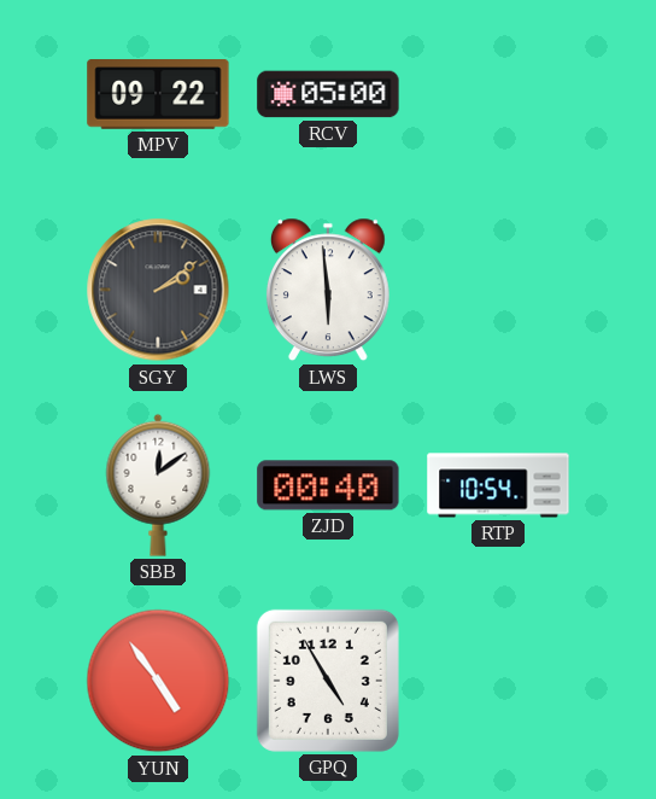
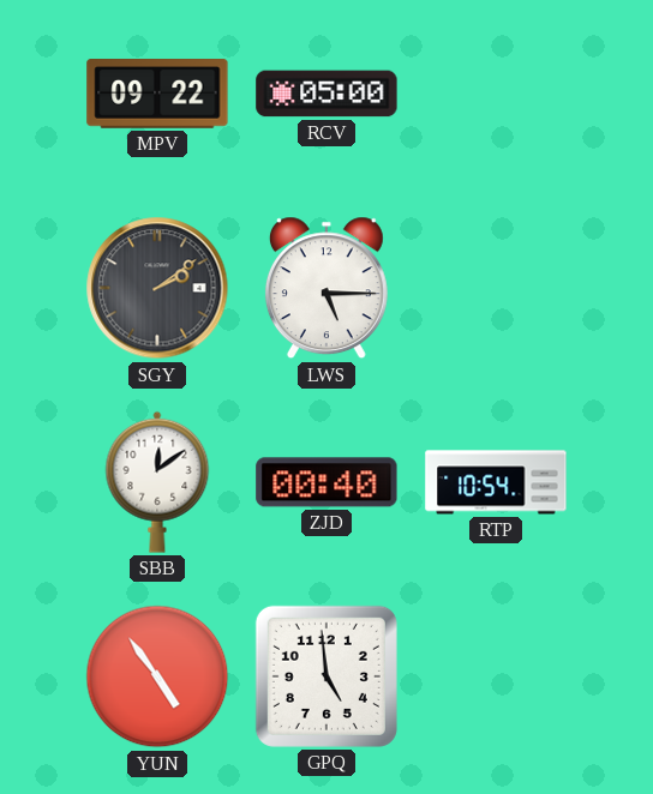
LWS: 5:59 -> 5:15
GPQ: 4:55 -> 4:59
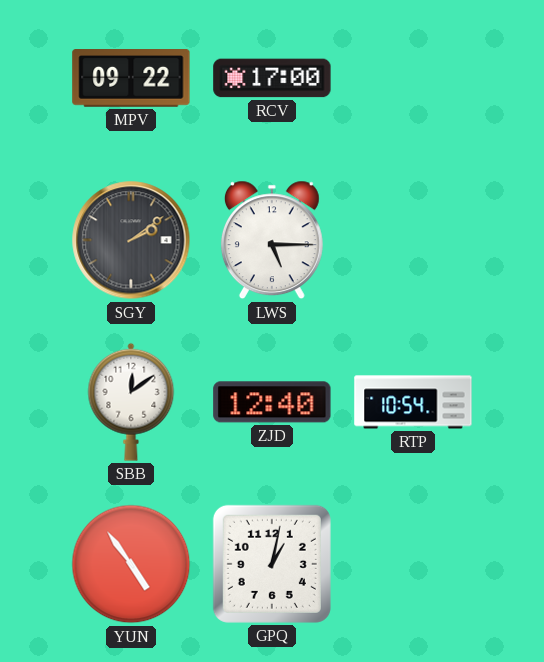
RCV: 05:00 -> 17:00
ZJD: 00:40 -> 12:40
GPQ: 4:59 -> 1:02
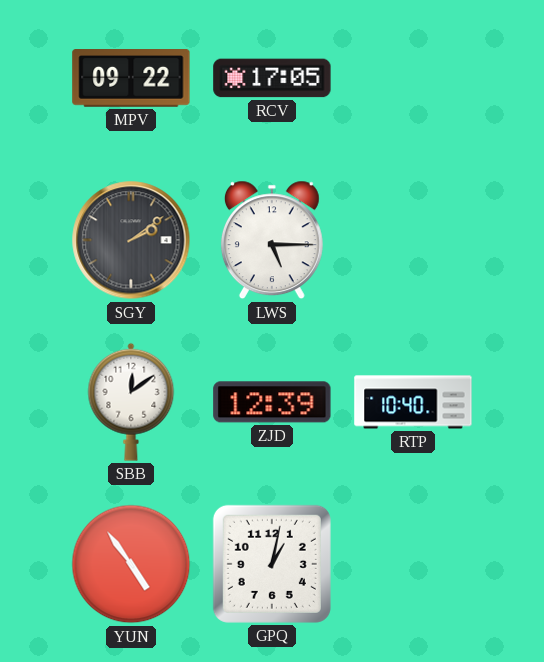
RCV: 17:00 -> 17:05
ZJD: 12:40 -> 12:39
RTP: 10:54 -> 10:40
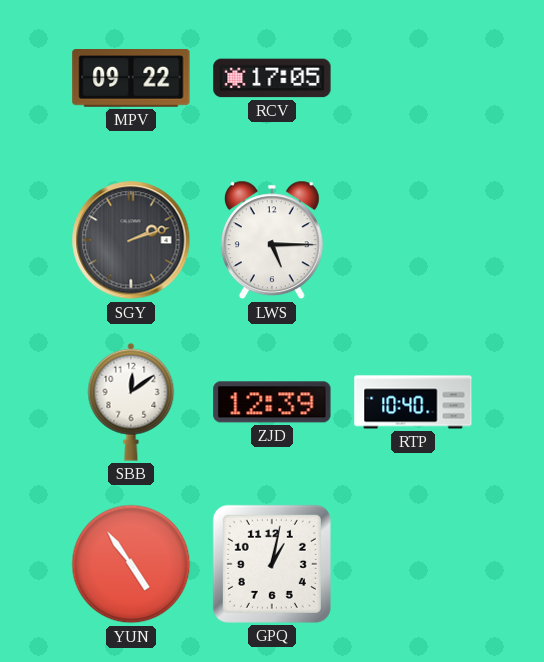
SGY: 2:09 -> 2:12
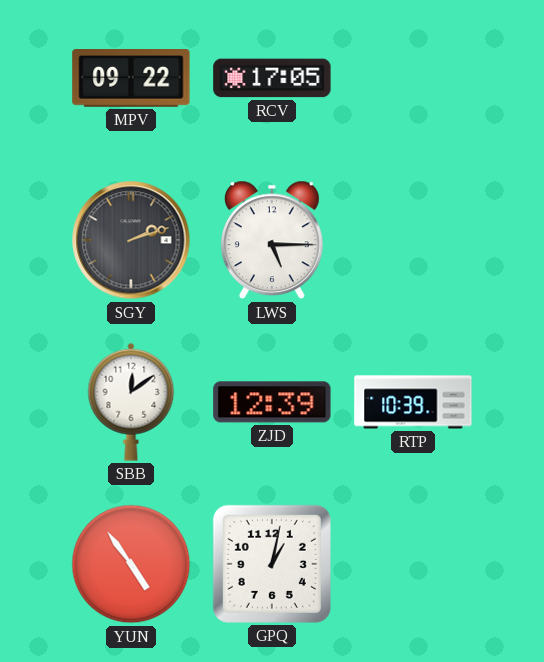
RTP: 10:40 -> 10:39
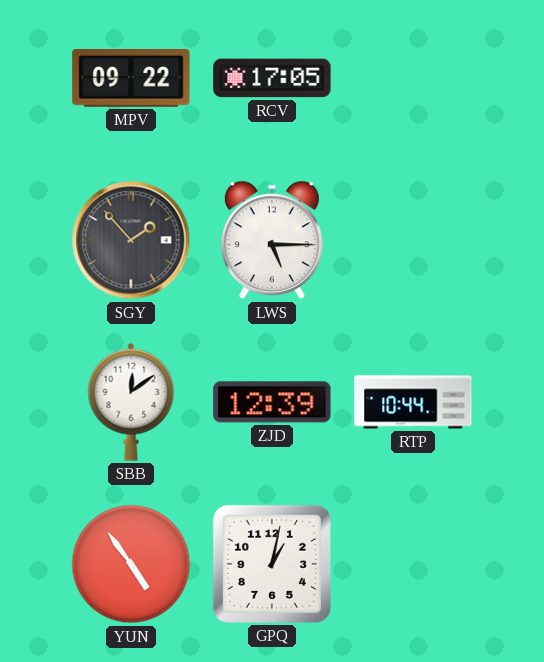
SGY: 2:12 -> 1:53
RTP: 10:39 -> 10:44
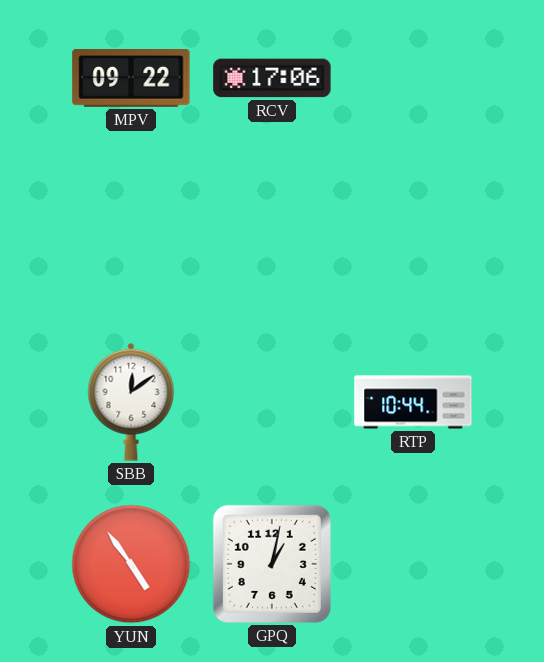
RCV: 17:05 -> 17:06
SGY: 1:53 -> none
LWS: 5:15 -> none
ZJD: 12:39 -> none
